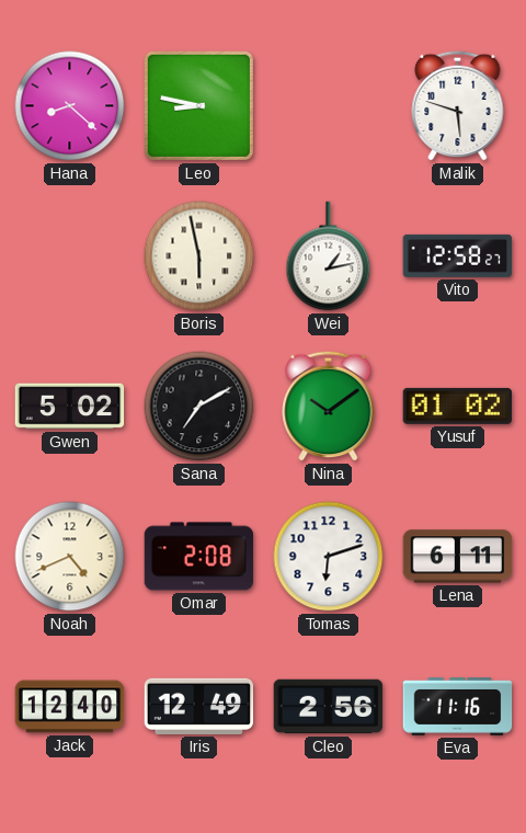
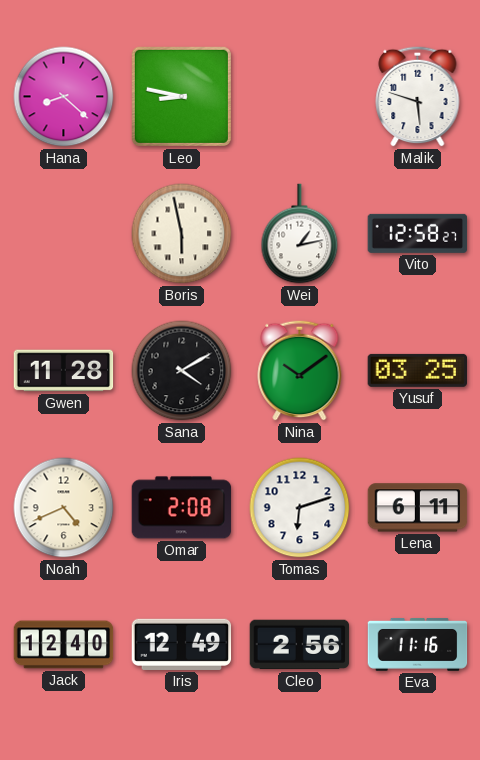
Gwen: 5:02 -> 11:28
Sana: 7:10 -> 4:10
Yusuf: 01:02 -> 03:25
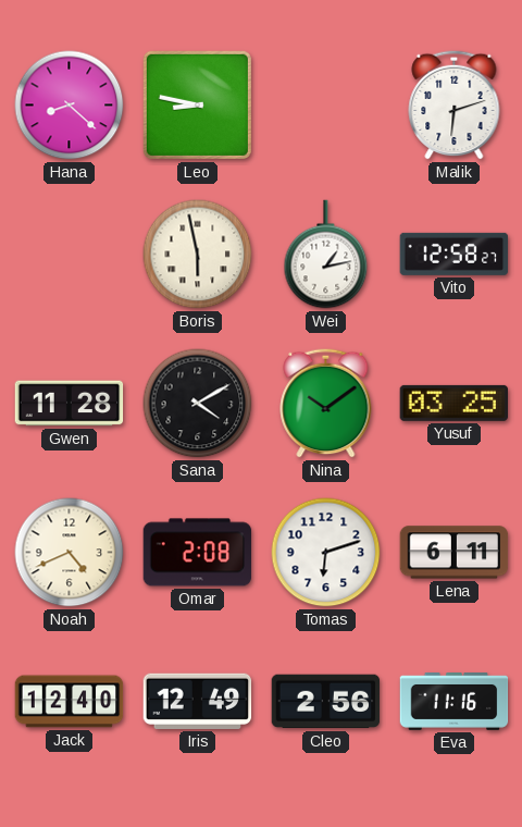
Malik: 5:48 -> 6:12
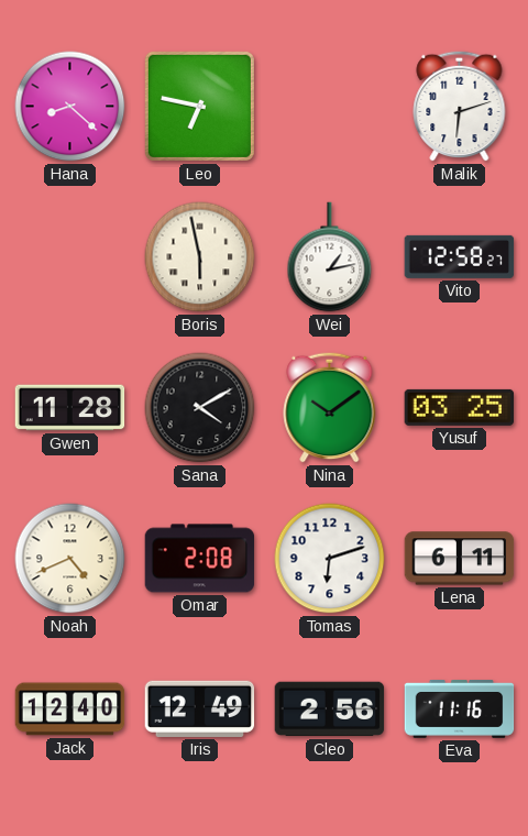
Leo: 8:47 -> 6:47
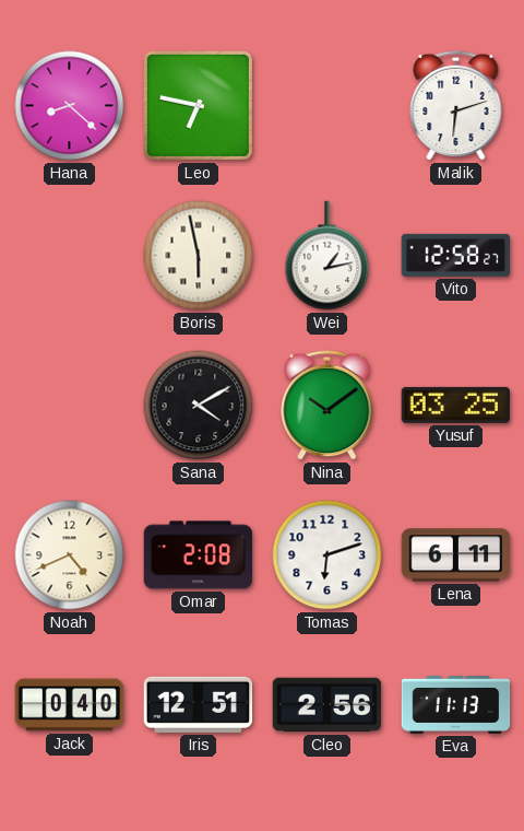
Gwen: 11:28 -> none
Jack: 12:40 -> 0:40
Iris: 12:49 -> 12:51
Eva: 11:16 -> 11:13
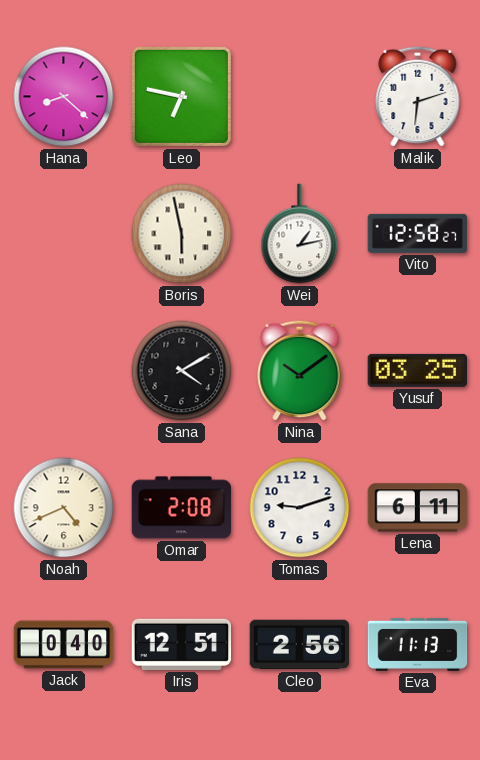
Tomas: 6:12 -> 9:12
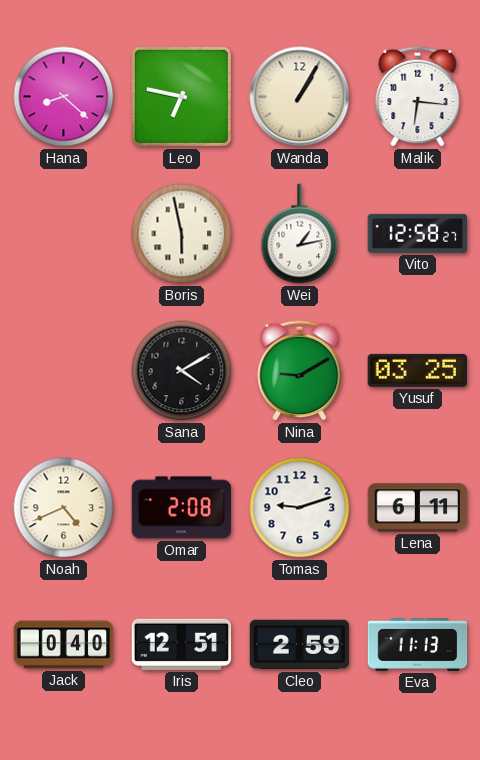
Wanda: none -> 1:05
Malik: 6:12 -> 6:16
Nina: 10:09 -> 9:10
Cleo: 2:56 -> 2:59
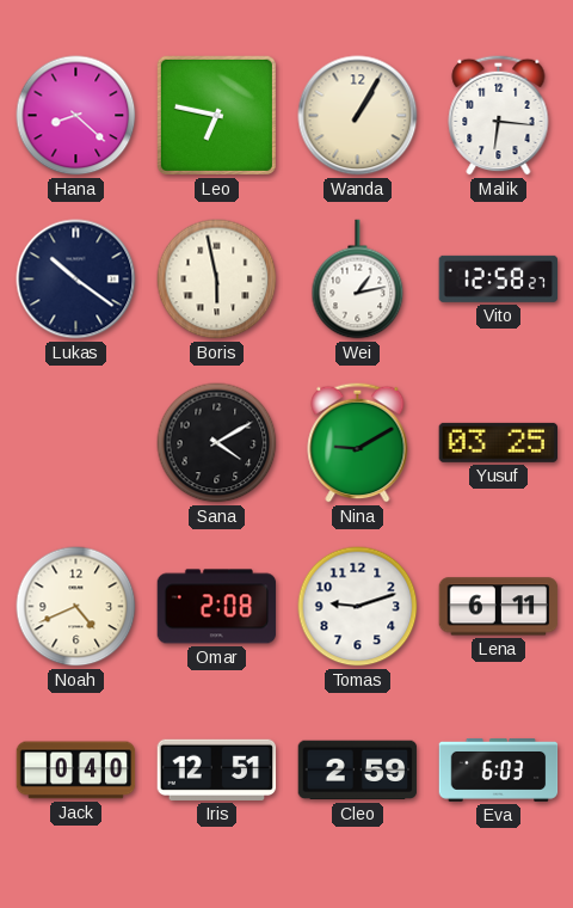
Lukas: none -> 10:21
Eva: 11:13 -> 6:03
